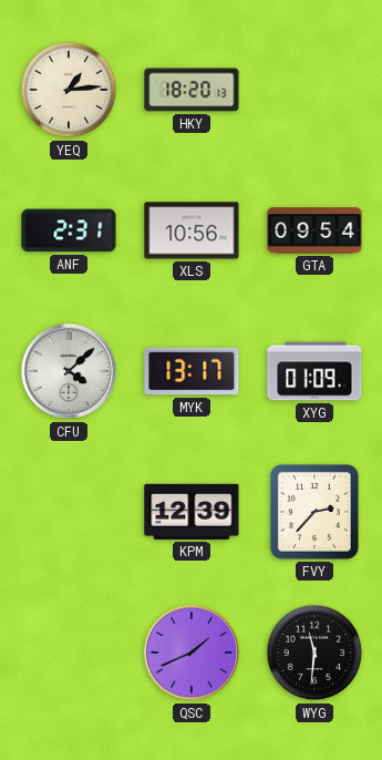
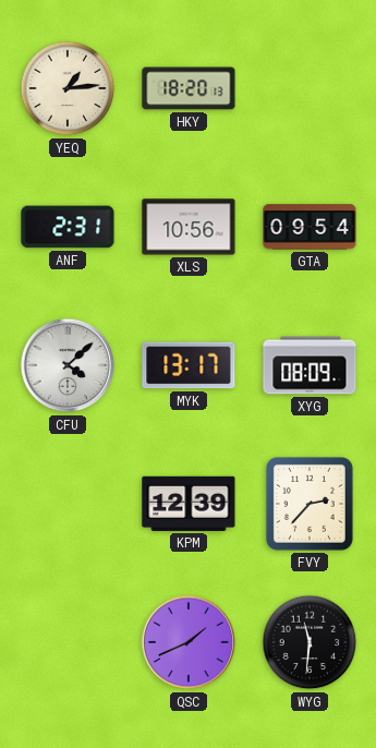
XYG: 01:09 -> 08:09
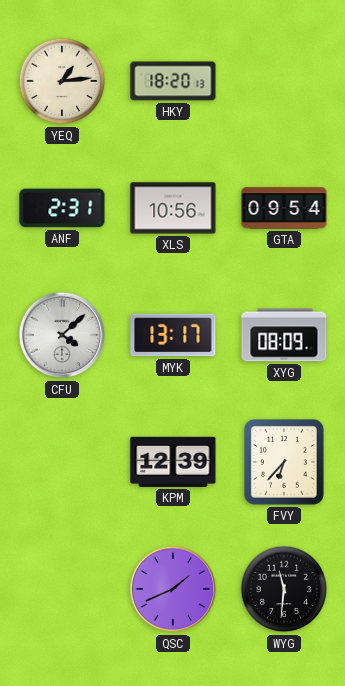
FVY: 2:37 -> 6:37
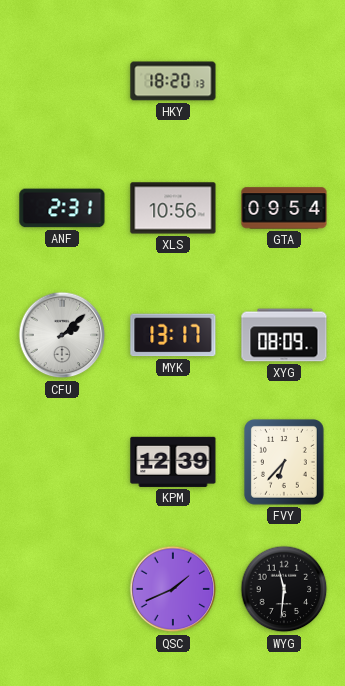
YEQ: 1:14 -> none
CFU: 4:08 -> 2:08
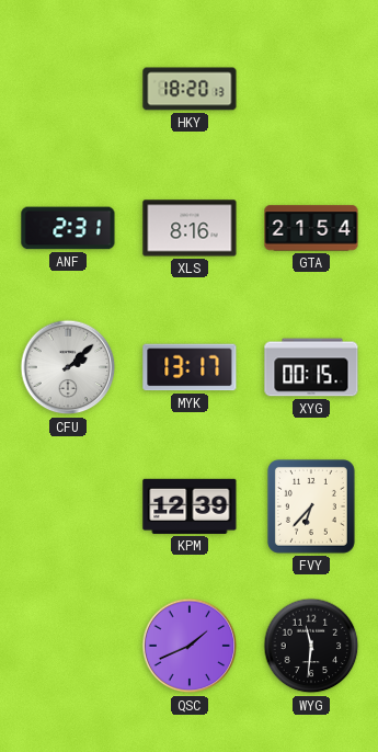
XLS: 10:56 -> 8:16
GTA: 09:54 -> 21:54
XYG: 08:09 -> 00:15
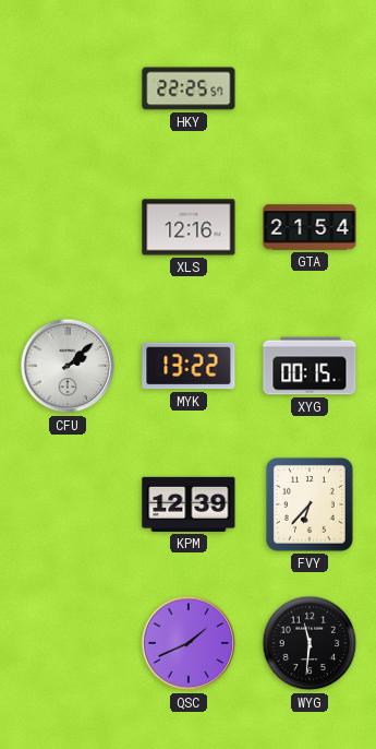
HKY: 18:20 -> 22:25
ANF: 2:31 -> none
XLS: 8:16 -> 12:16
MYK: 13:17 -> 13:22
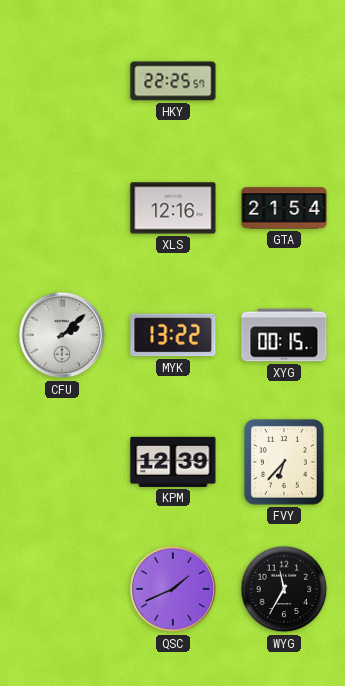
WYG: 11:31 -> 11:35
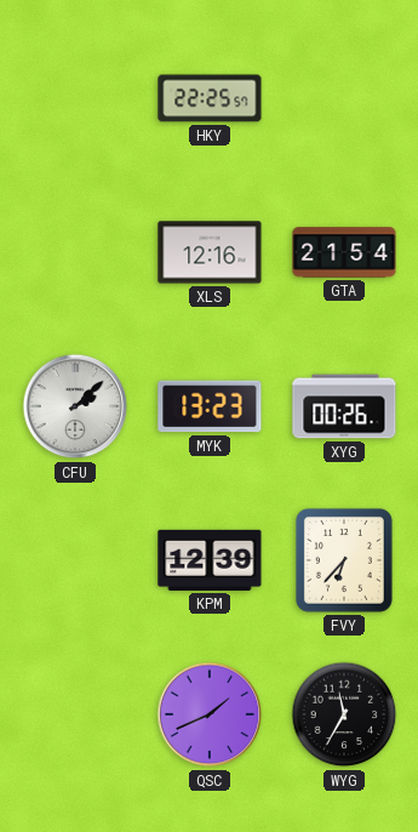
MYK: 13:22 -> 13:23
XYG: 00:15 -> 00:26
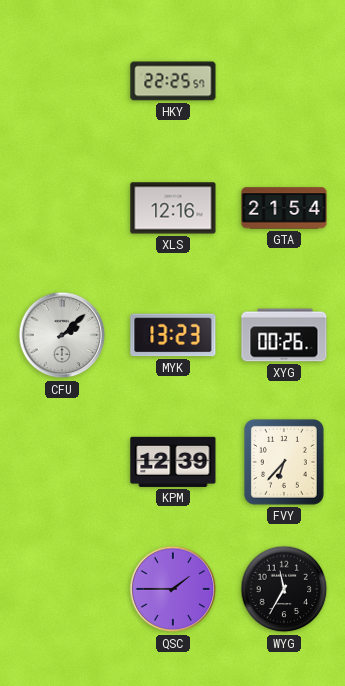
QSC: 1:41 -> 1:45
